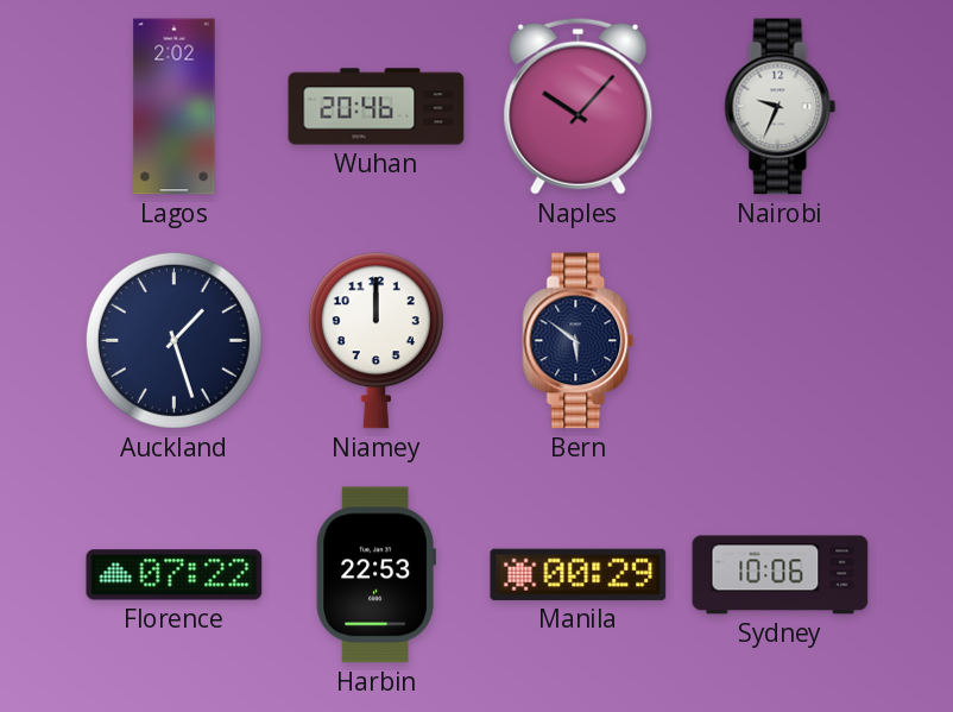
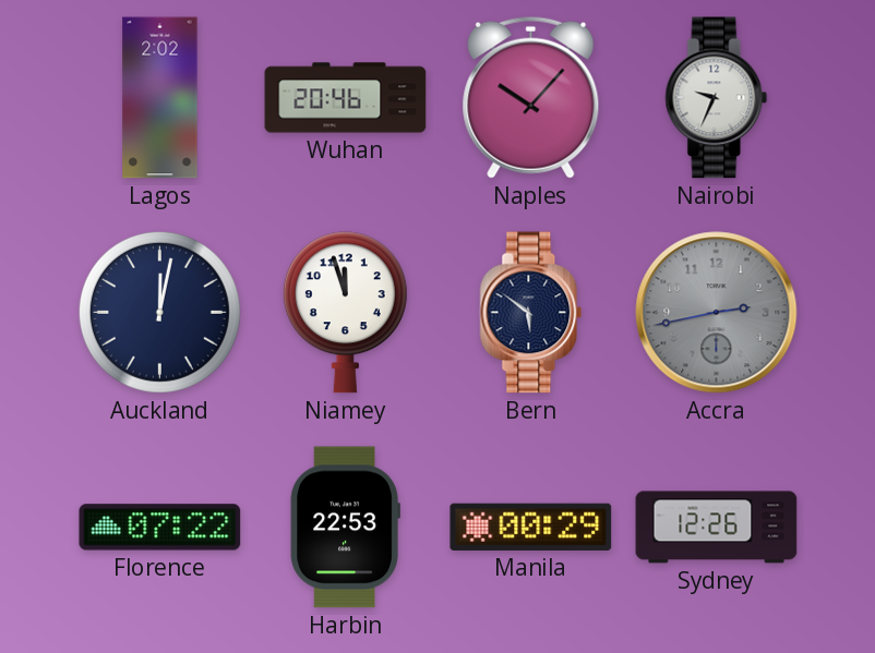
Auckland: 1:27 -> 12:02
Niamey: 12:00 -> 11:57
Accra: none -> 2:43
Sydney: 10:06 -> 12:26
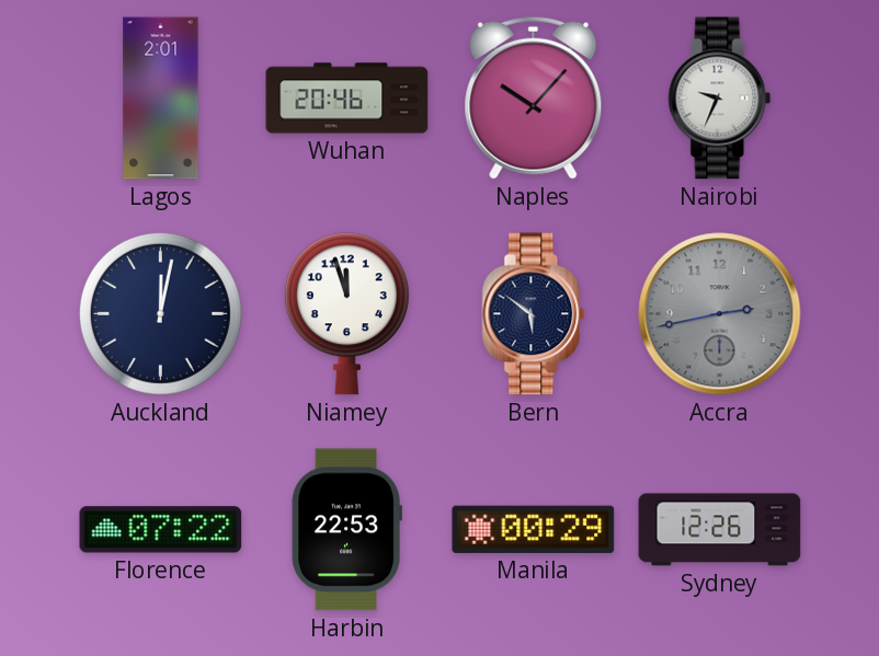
Lagos: 2:02 -> 2:01
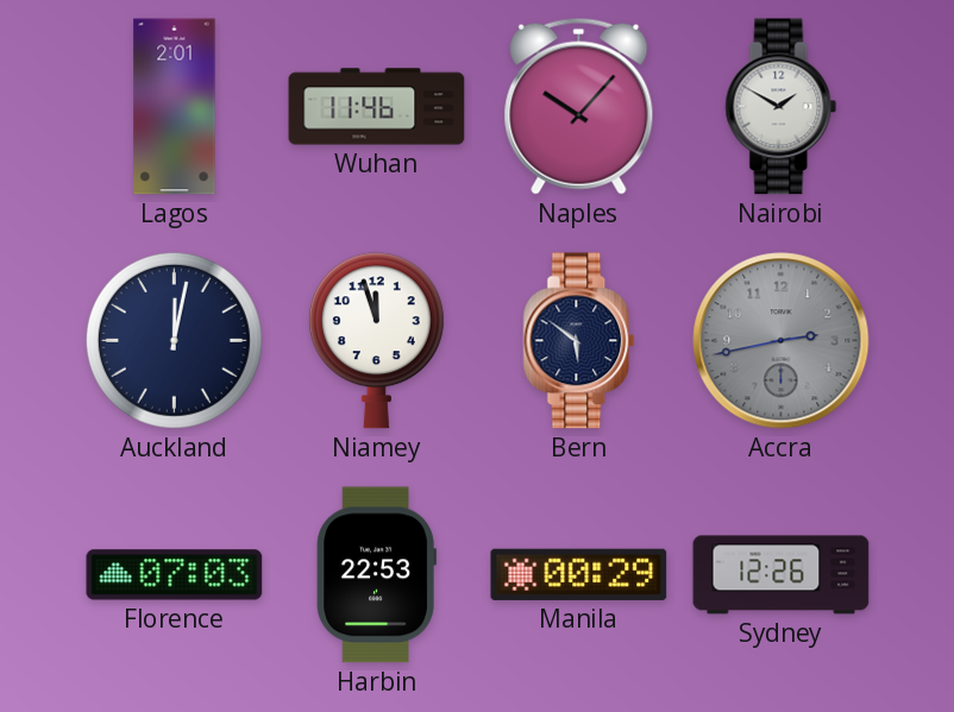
Wuhan: 20:46 -> 11:46
Nairobi: 9:34 -> 1:50
Florence: 07:22 -> 07:03
